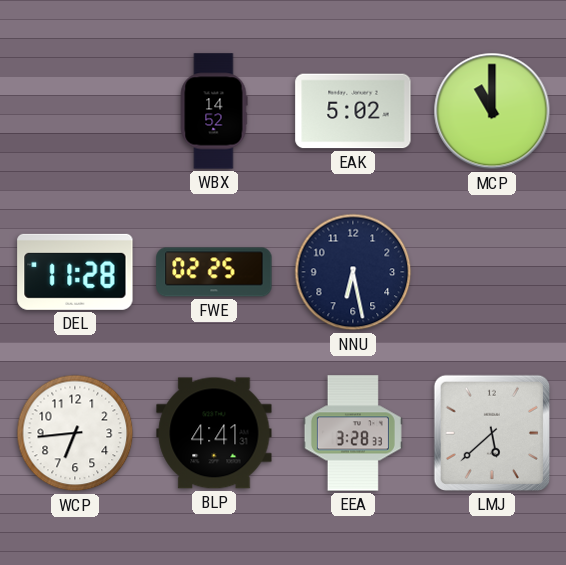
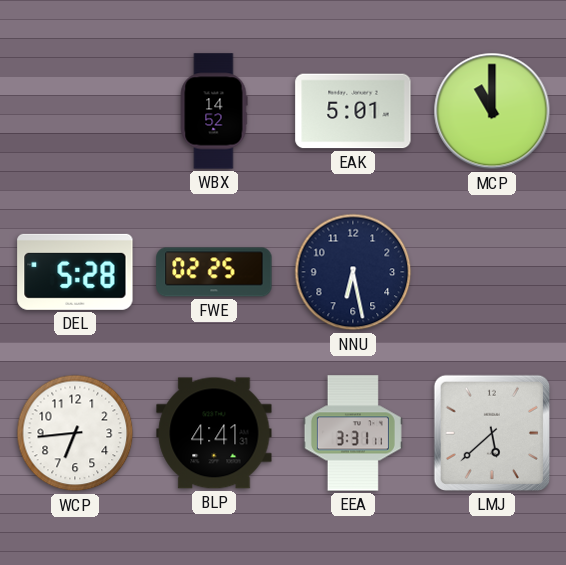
EAK: 5:02 -> 5:01
DEL: 11:28 -> 5:28
EEA: 3:28 -> 3:31
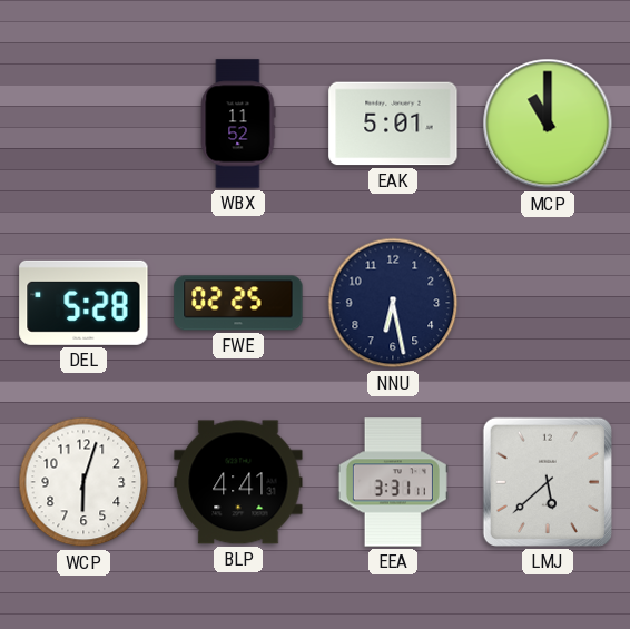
WBX: 14:52 -> 11:52
WCP: 6:44 -> 6:03
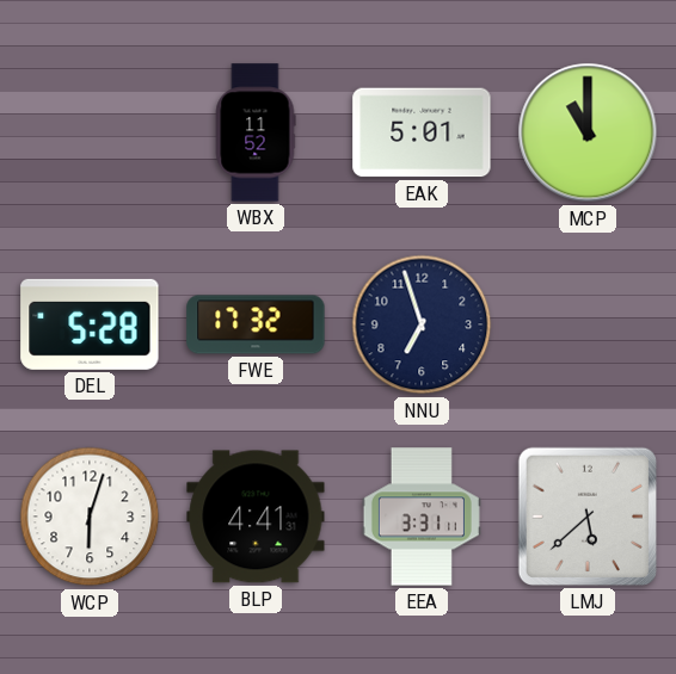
FWE: 02:25 -> 17:32
NNU: 6:28 -> 6:57
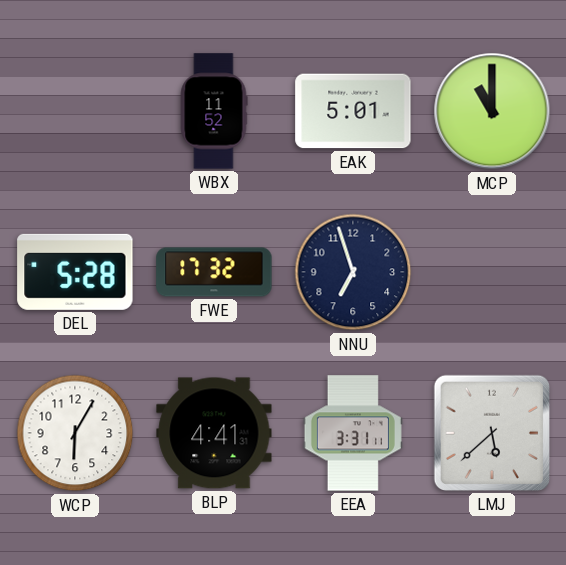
WCP: 6:03 -> 6:05
